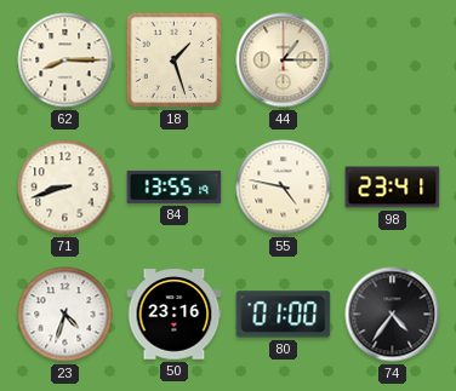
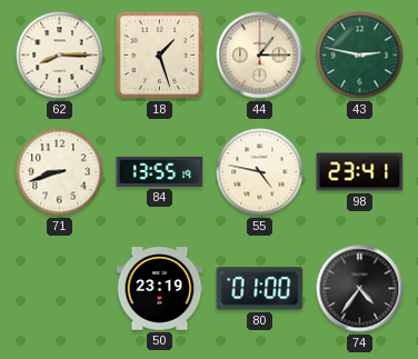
43: none -> 2:47
23: 4:33 -> none
50: 23:16 -> 23:19
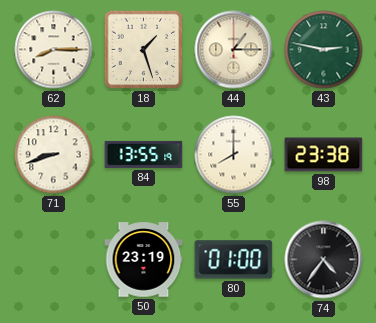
55: 4:47 -> 8:00
98: 23:41 -> 23:38
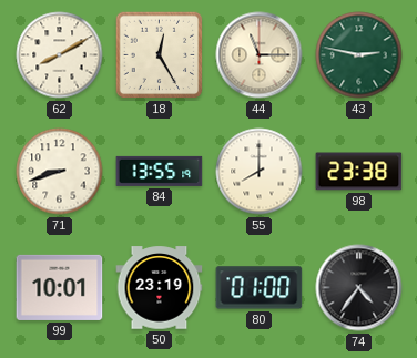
62: 8:15 -> 8:10
18: 1:27 -> 12:25
44: 1:15 -> 11:15
99: none -> 10:01
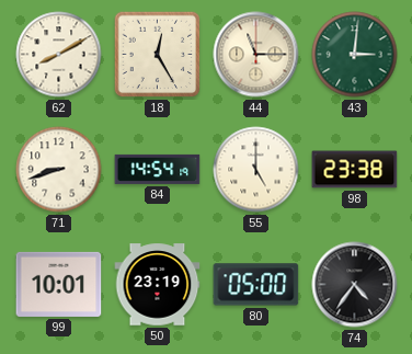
43: 2:47 -> 3:01
84: 13:55 -> 14:54
55: 8:00 -> 5:00
80: 01:00 -> 05:00
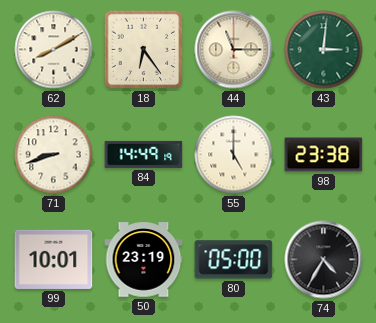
18: 12:25 -> 6:24
84: 14:54 -> 14:49
74: 4:36 -> 4:35
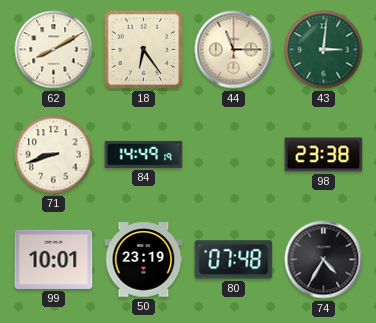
55: 5:00 -> none
80: 05:00 -> 07:48
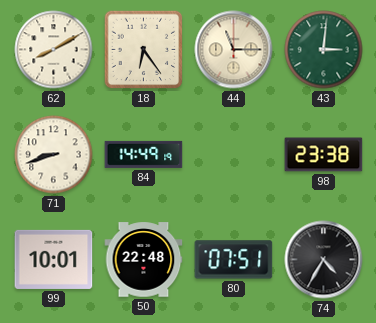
50: 23:19 -> 22:48
80: 07:48 -> 07:51
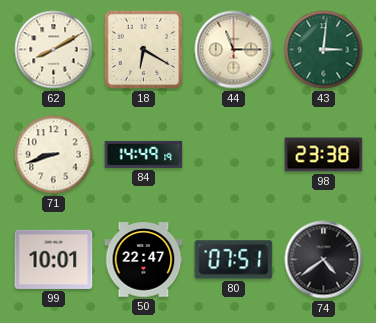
18: 6:24 -> 6:20
50: 22:48 -> 22:47
74: 4:35 -> 4:39
